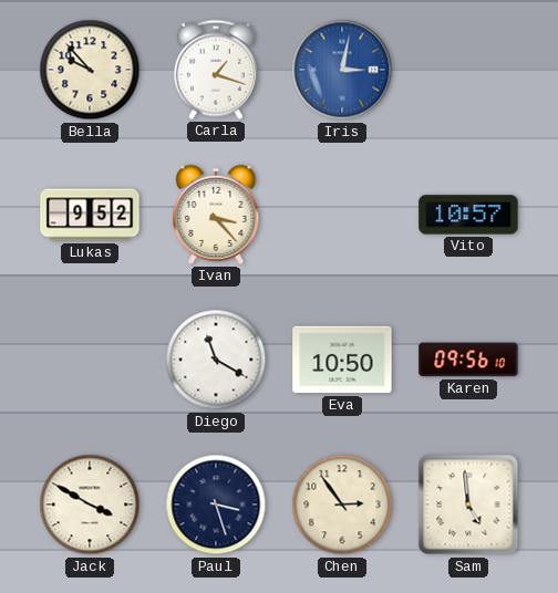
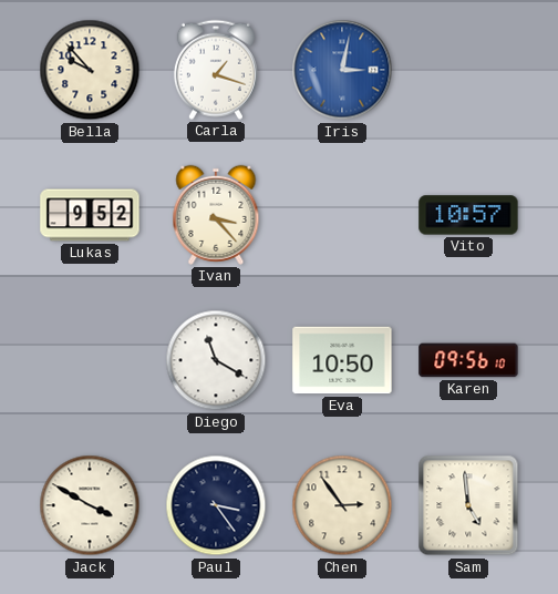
Paul: 3:27 -> 3:24
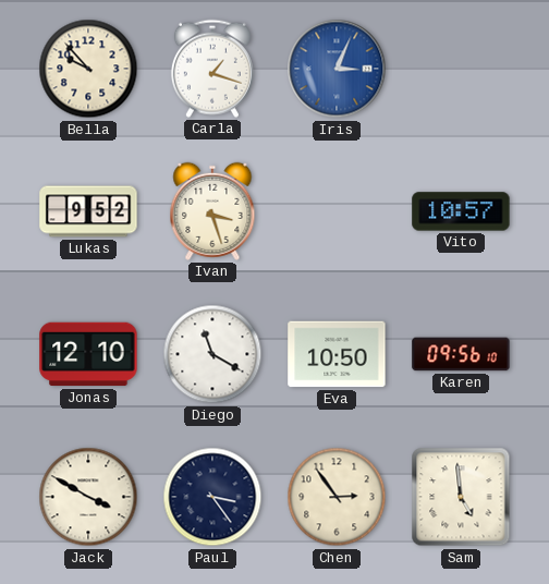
Iris: 3:02 -> 3:04
Ivan: 3:23 -> 3:27
Jonas: none -> 12:10
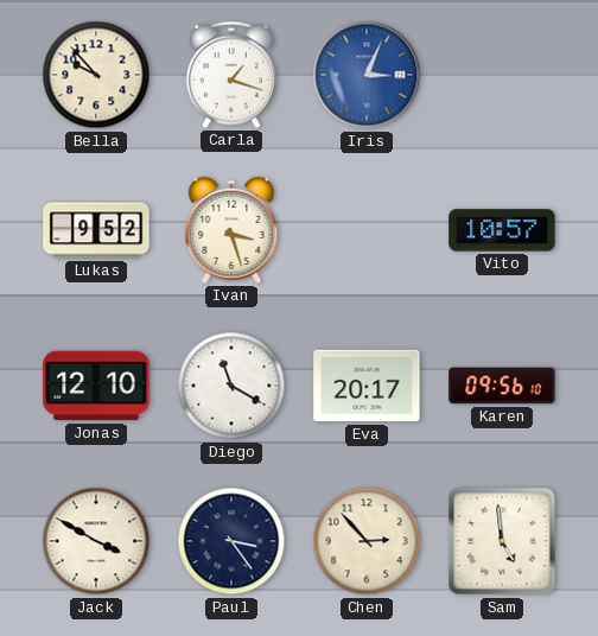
Eva: 10:50 -> 20:17
Chen: 2:54 -> 2:53
